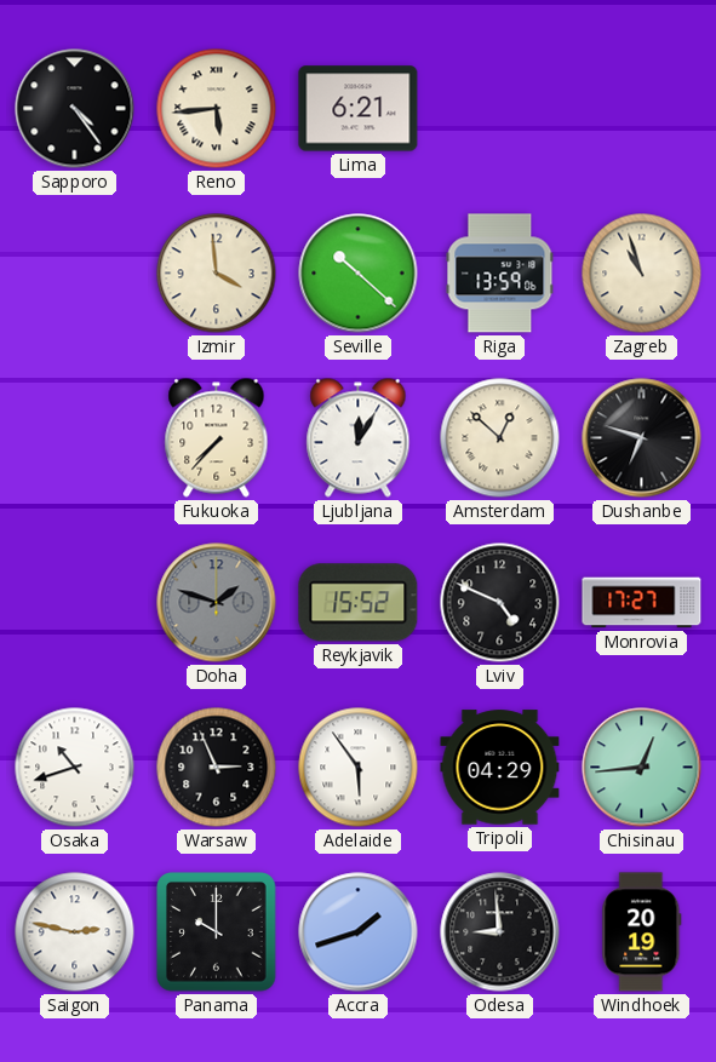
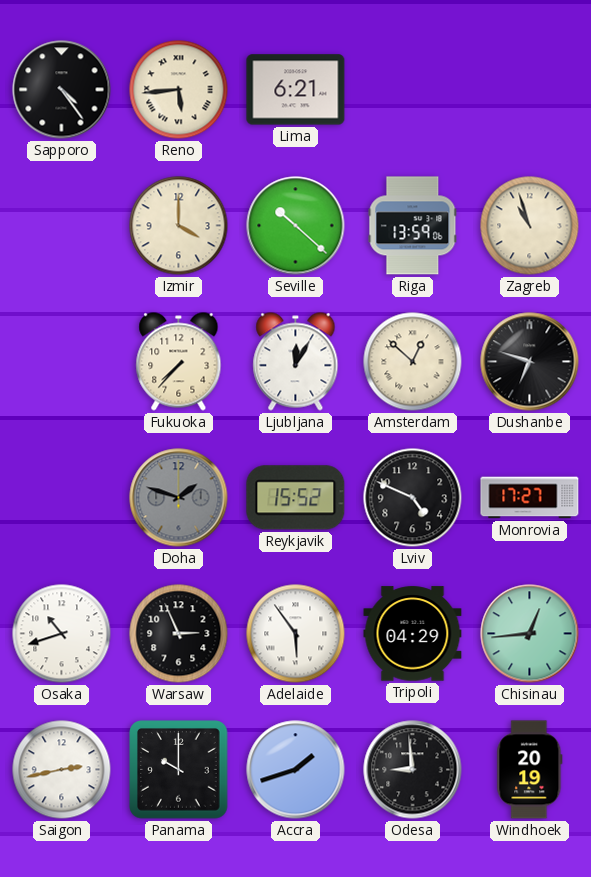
Izmir: 3:59 -> 4:00
Saigon: 2:47 -> 2:43
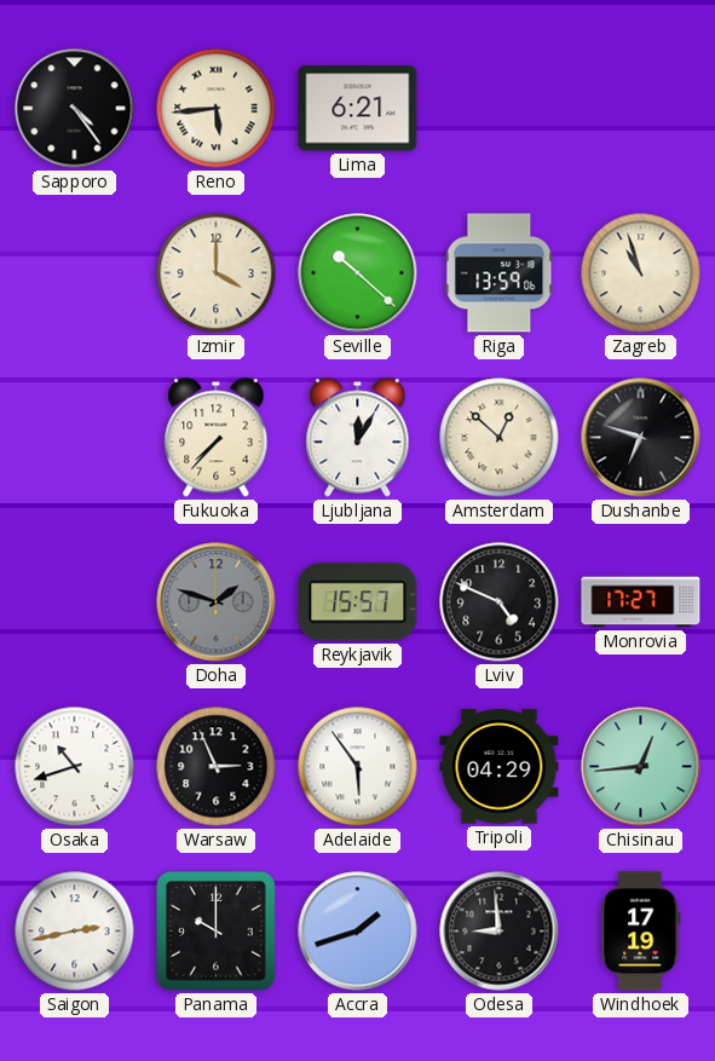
Reykjavik: 15:52 -> 15:57
Windhoek: 20:19 -> 17:19
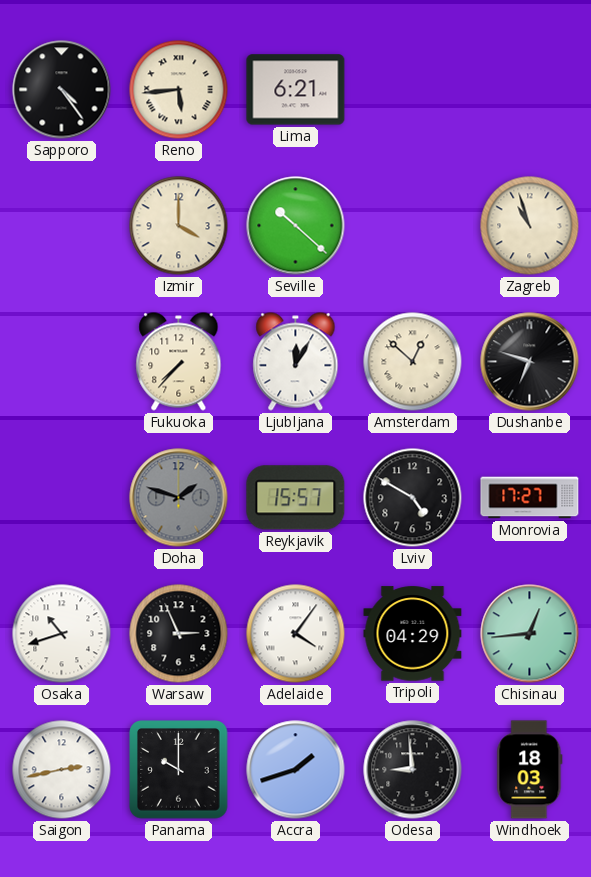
Riga: 13:59 -> none
Lviv: 4:49 -> 4:50
Adelaide: 5:54 -> 4:06
Windhoek: 17:19 -> 18:03
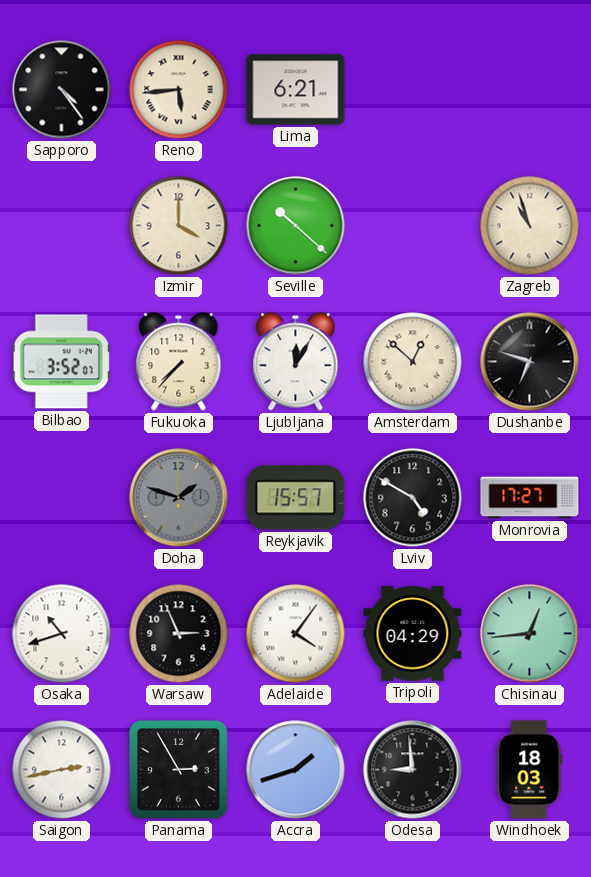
Bilbao: none -> 3:52
Panama: 10:00 -> 2:55
